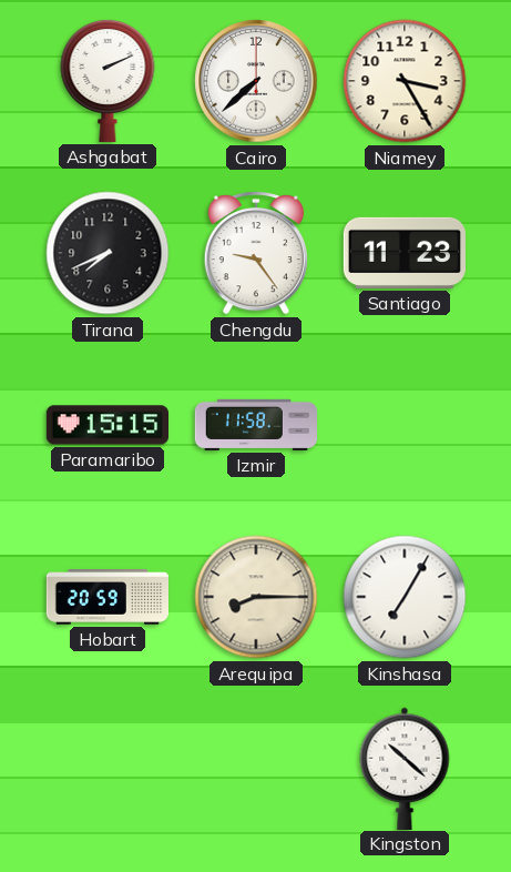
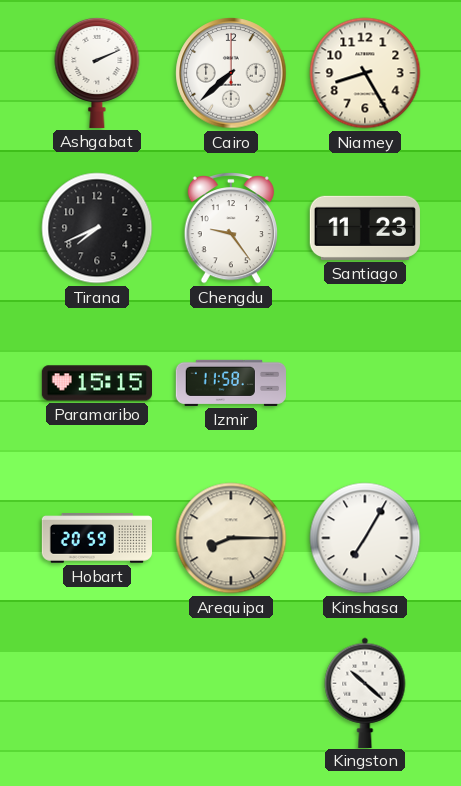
Niamey: 3:25 -> 8:25
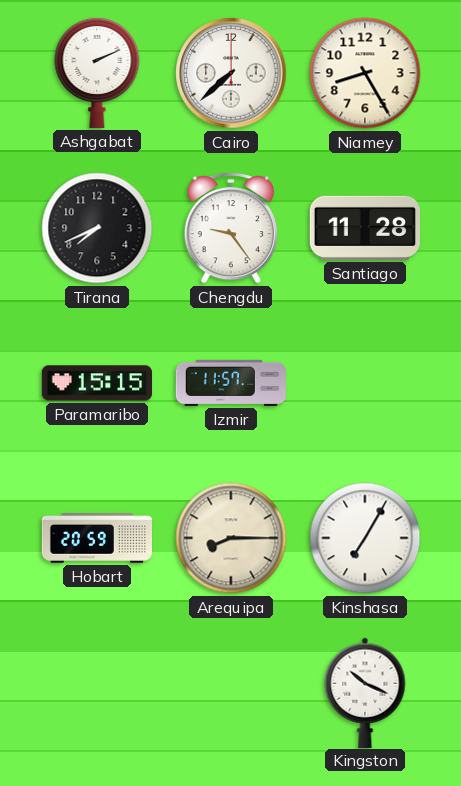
Santiago: 11:23 -> 11:28
Izmir: 11:58 -> 11:57
Kingston: 10:22 -> 10:19
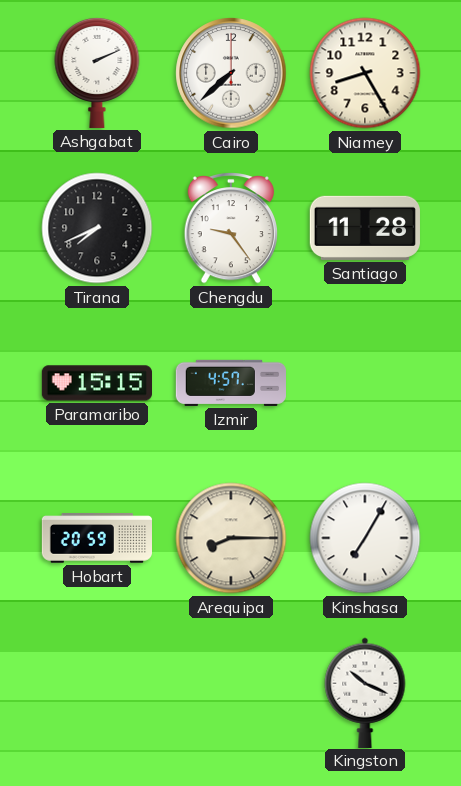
Izmir: 11:57 -> 4:57
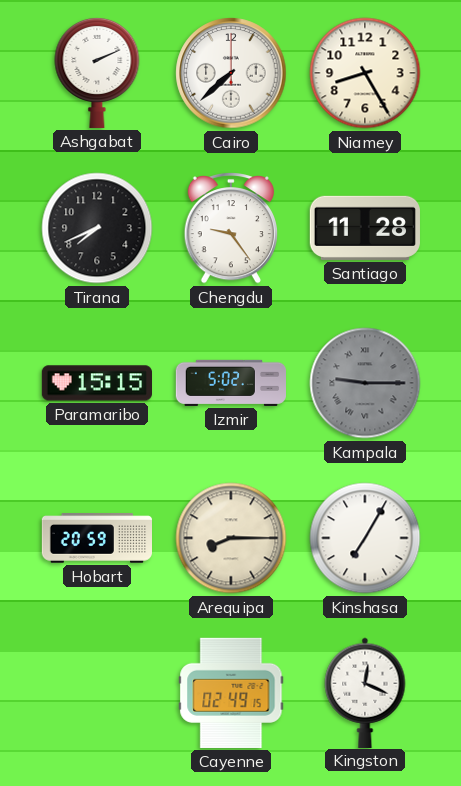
Izmir: 4:57 -> 5:02
Kampala: none -> 9:15
Cayenne: none -> 02:49
Kingston: 10:19 -> 12:19
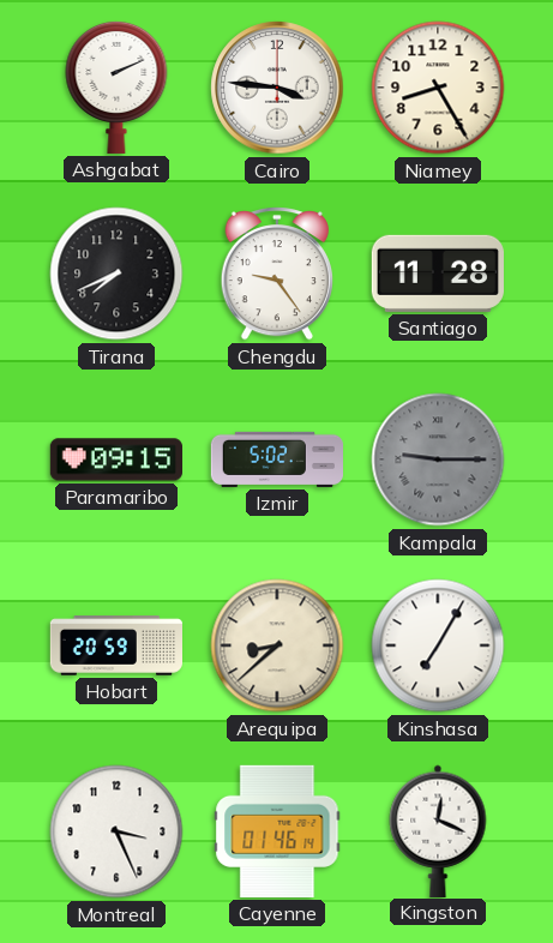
Cairo: 7:38 -> 3:46
Paramaribo: 15:15 -> 09:15
Arequipa: 8:15 -> 8:38
Montreal: none -> 3:26
Cayenne: 02:49 -> 01:46
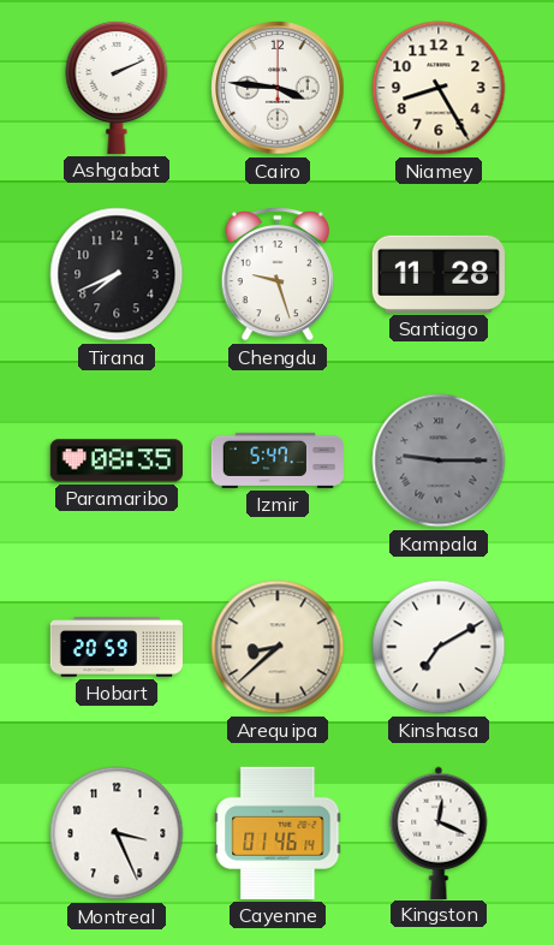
Chengdu: 9:24 -> 9:27
Paramaribo: 09:15 -> 08:35
Izmir: 5:02 -> 5:47
Kinshasa: 7:05 -> 7:10
